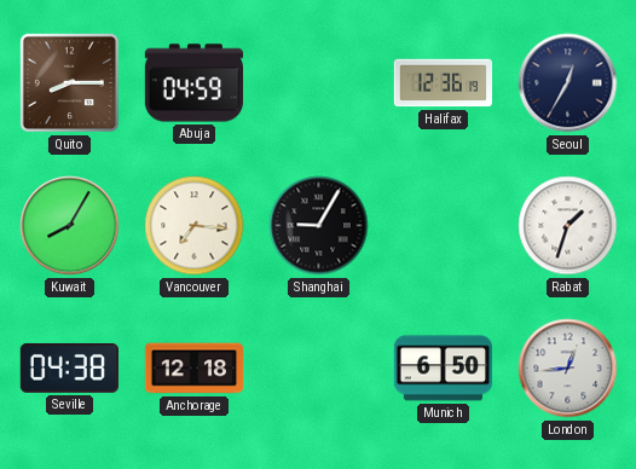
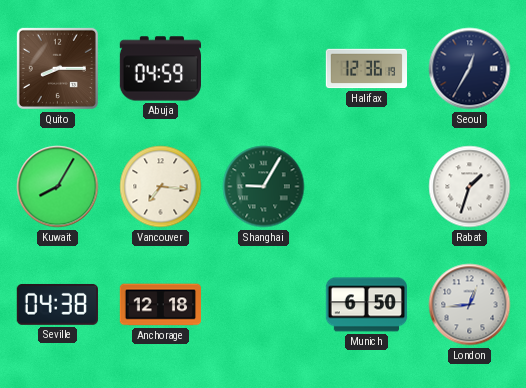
Shanghai dial: black -> green
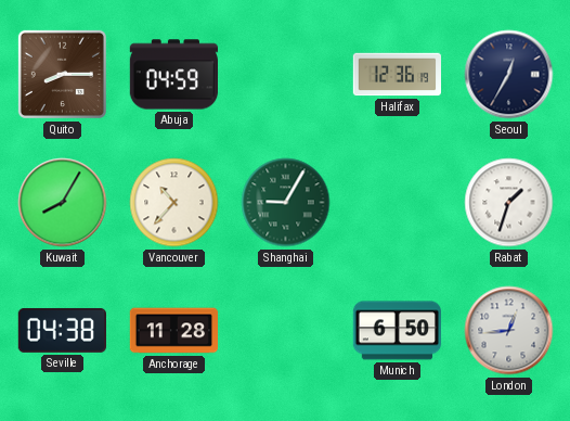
Vancouver: 7:16 -> 10:37
Anchorage: 12:18 -> 11:28
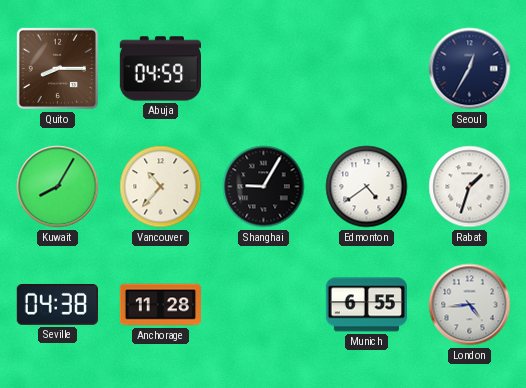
Halifax: 12:36 -> none
Shanghai dial: green -> black
Edmonton: none -> 4:39
Munich: 6:50 -> 6:55
London: 12:44 -> 4:44
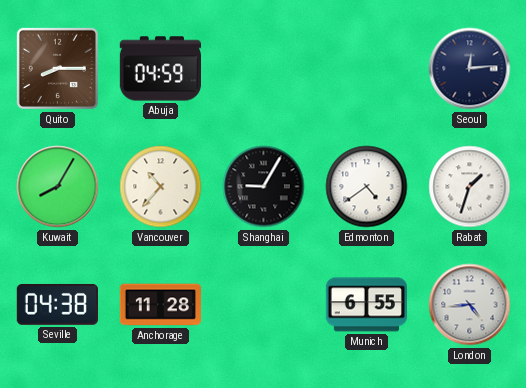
Seoul: 12:35 -> 12:14
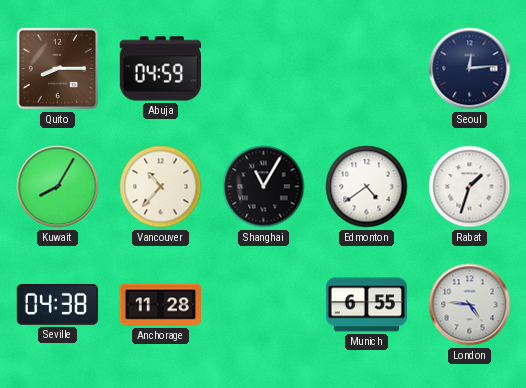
Shanghai: 9:05 -> 11:05
London: 4:44 -> 4:46
